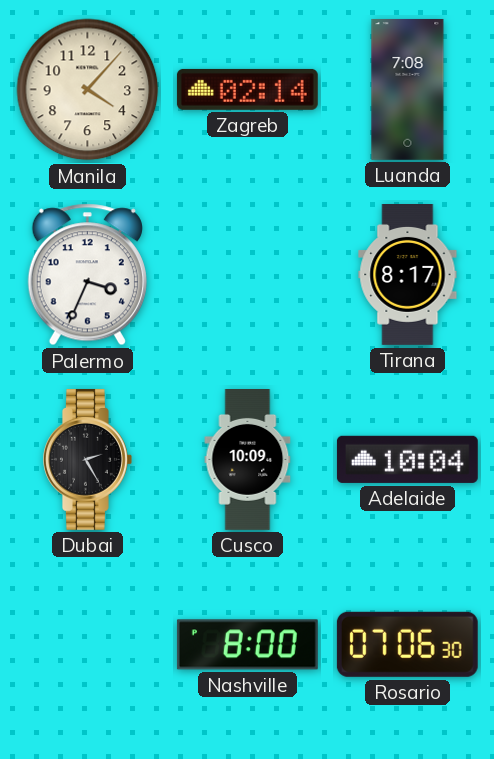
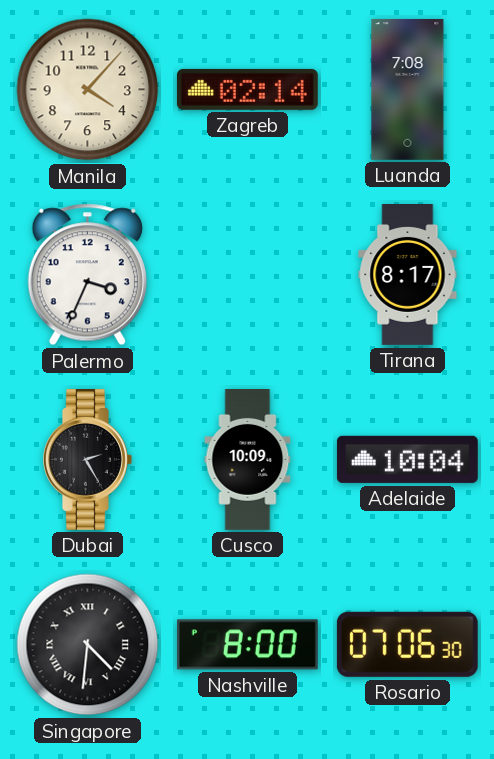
Singapore: none -> 4:31
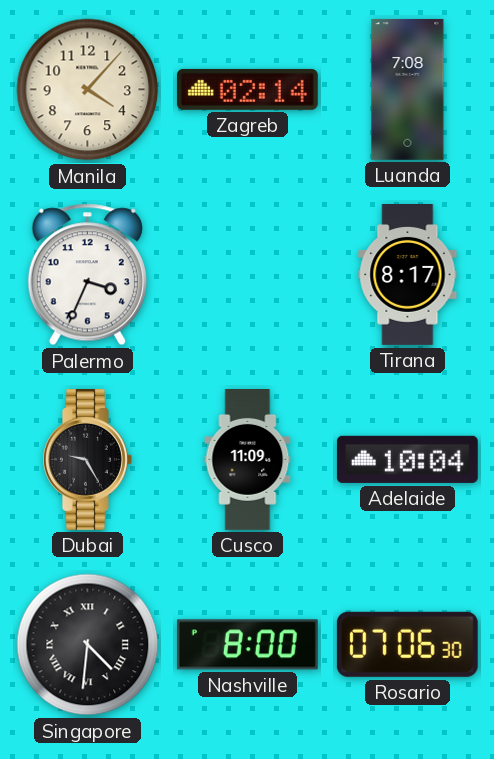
Dubai: 2:25 -> 9:25
Cusco: 10:09 -> 11:09
